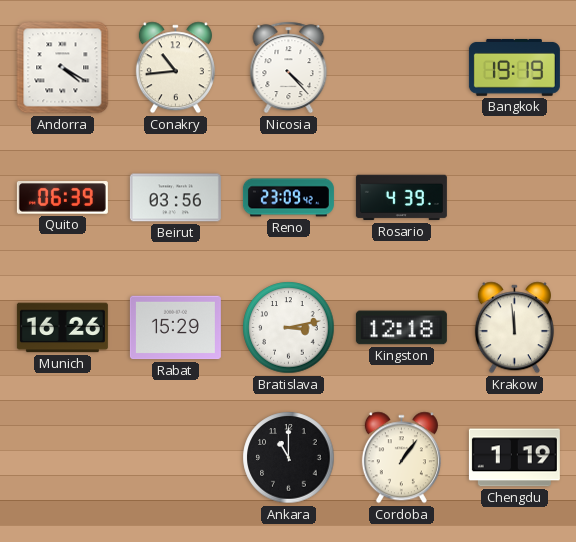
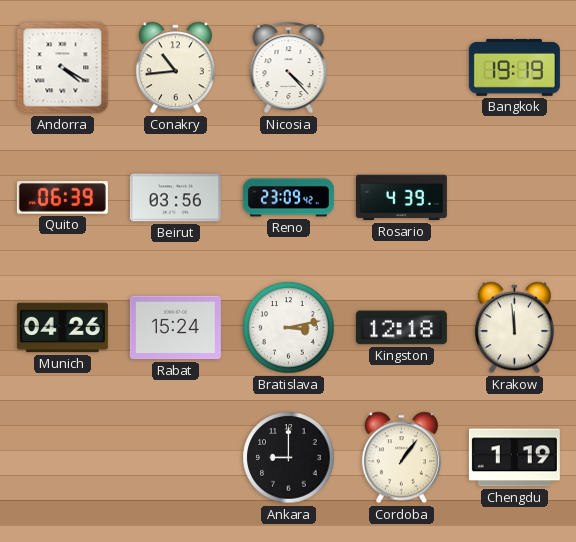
Munich: 16:26 -> 04:26
Rabat: 15:29 -> 15:24
Ankara: 11:00 -> 9:00
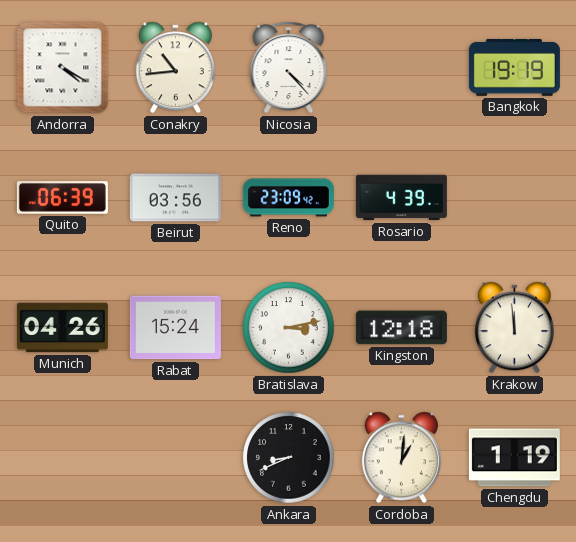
Ankara: 9:00 -> 8:41
Cordoba: 1:06 -> 1:01
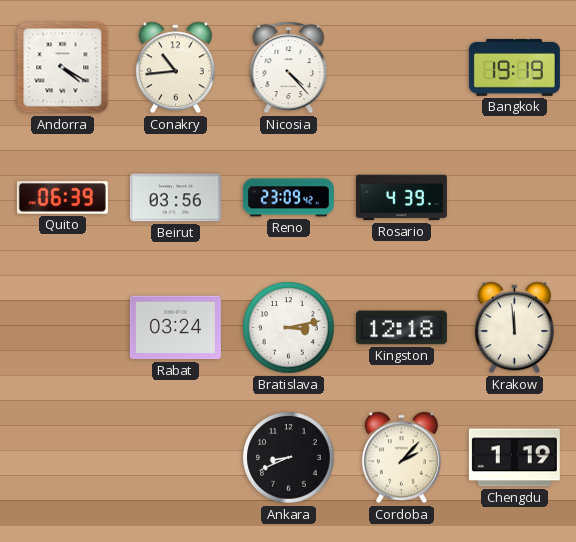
Munich: 04:26 -> none
Rabat: 15:24 -> 03:24
Cordoba: 1:01 -> 2:07
